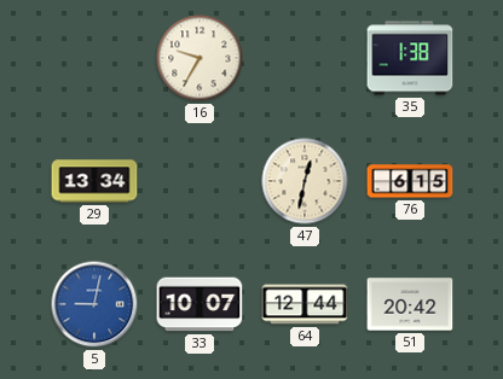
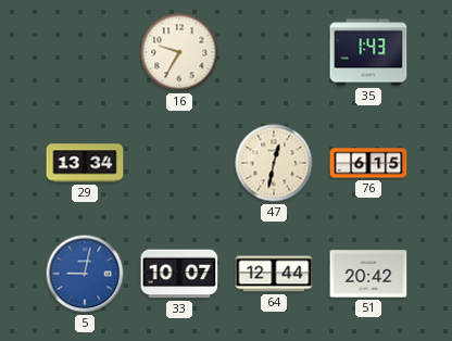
35: 1:38 -> 1:43
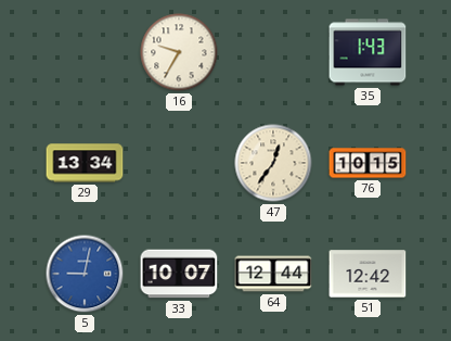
47: 12:32 -> 12:36
76: 6:15 -> 10:15
51: 20:42 -> 12:42
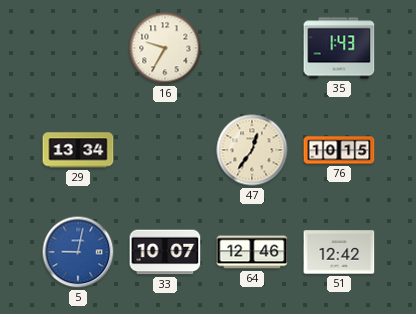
64: 12:44 -> 12:46
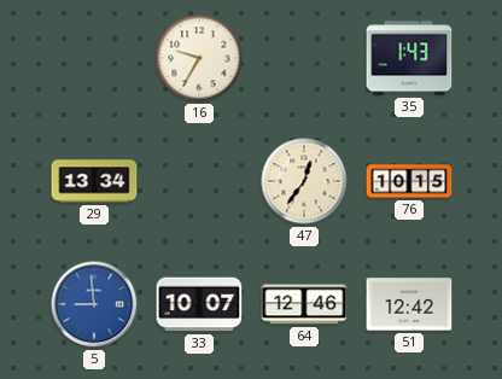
5: 9:02 -> 8:59
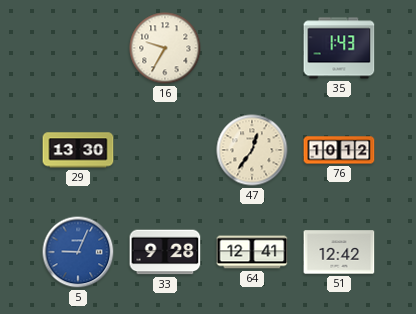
29: 13:34 -> 13:30
76: 10:15 -> 10:12
5: 8:59 -> 9:04
33: 10:07 -> 9:28
64: 12:46 -> 12:41
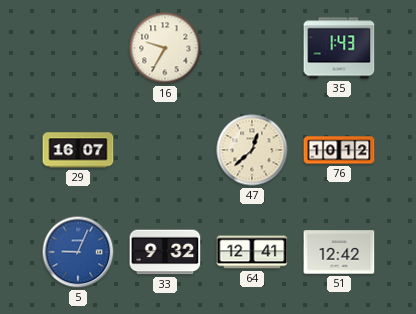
29: 13:30 -> 16:07
47: 12:36 -> 12:38
33: 9:28 -> 9:32
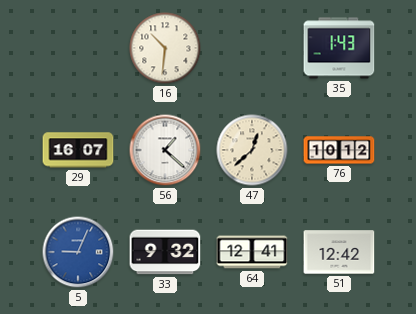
16: 9:35 -> 10:31
56: none -> 1:22
